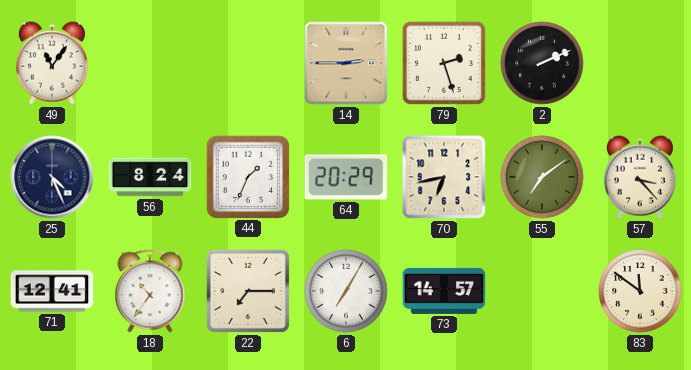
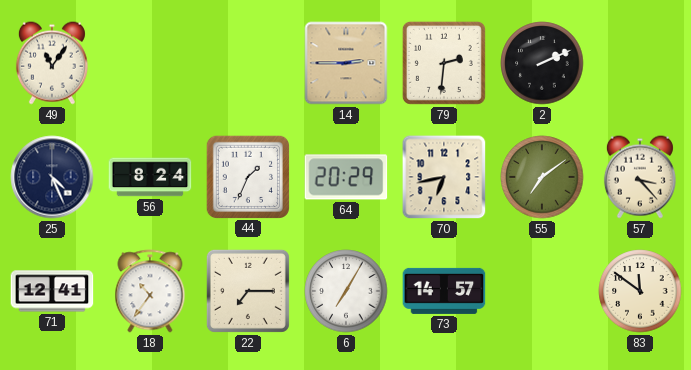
79: 2:27 -> 2:31
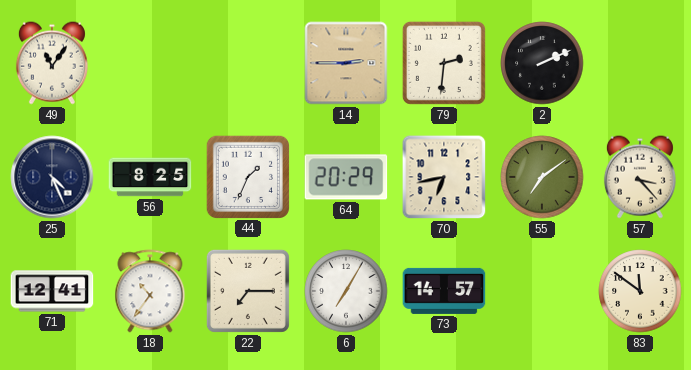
56: 8:24 -> 8:25
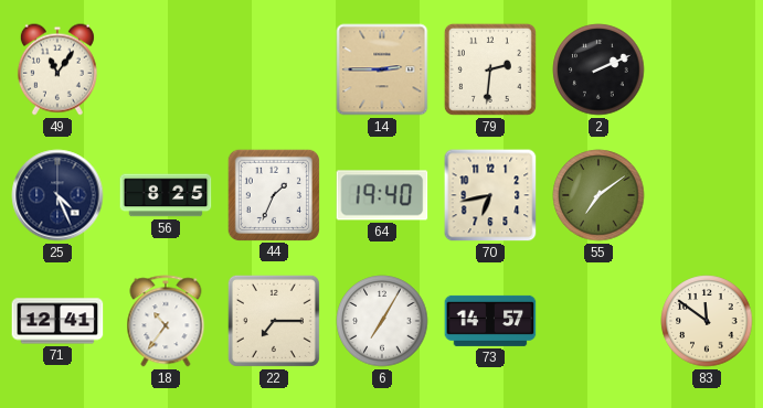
64: 20:29 -> 19:40
57: 3:23 -> none
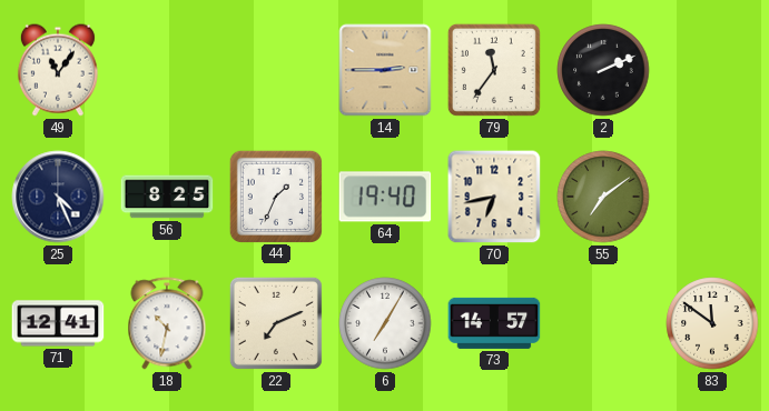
79: 2:31 -> 11:36
18: 10:36 -> 10:32
22: 7:15 -> 7:11
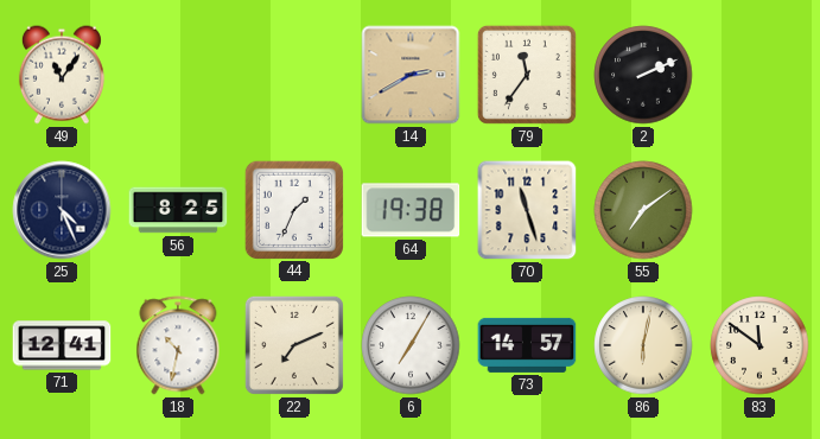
14: 2:45 -> 2:40
64: 19:40 -> 19:38
70: 6:43 -> 11:27
86: none -> 6:02
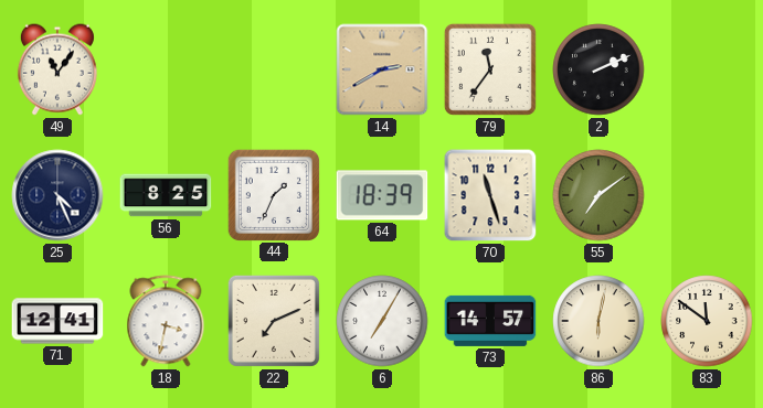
64: 19:38 -> 18:39
18: 10:32 -> 3:32
